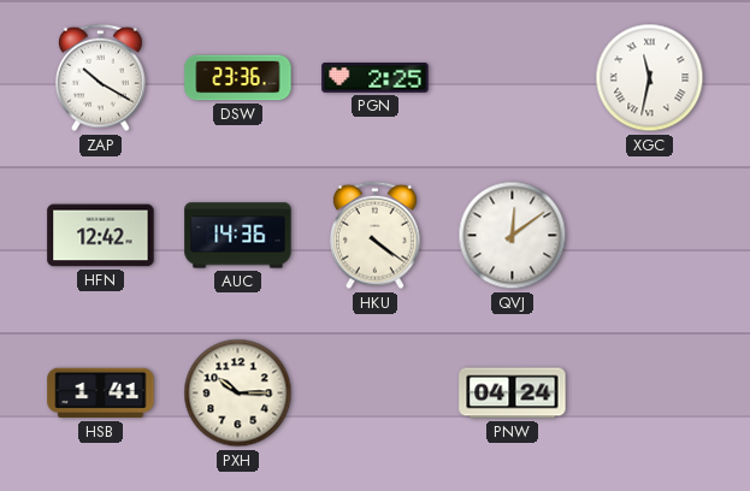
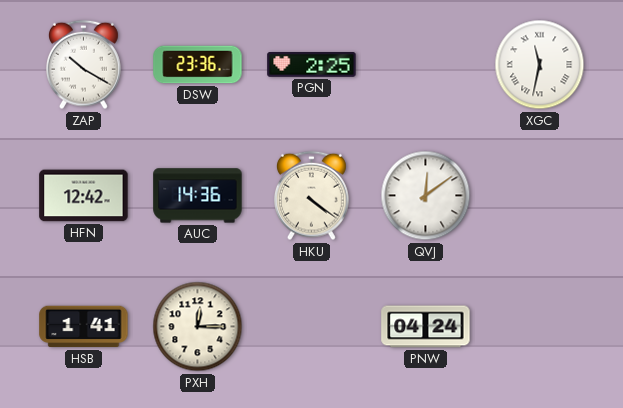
PXH: 10:15 -> 12:15
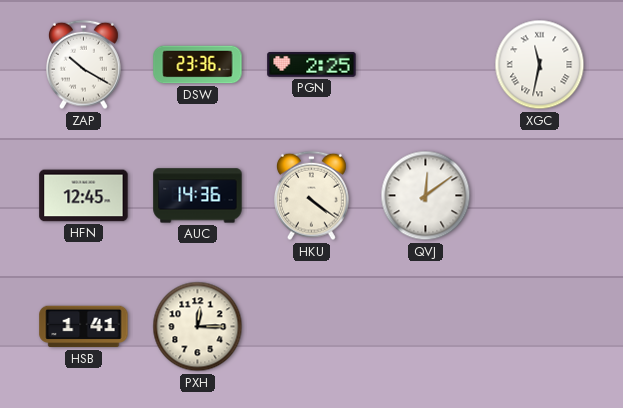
HFN: 12:42 -> 12:45
PNW: 04:24 -> none
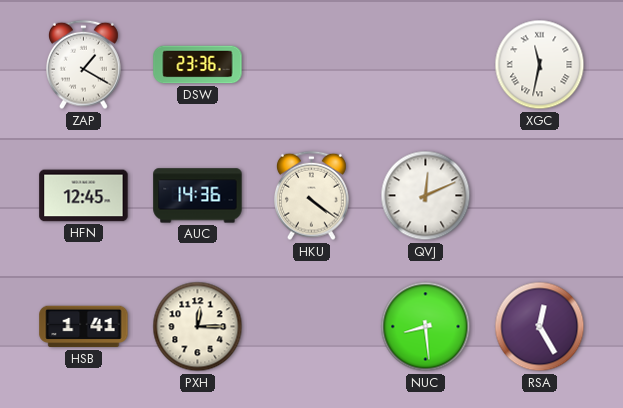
ZAP: 10:20 -> 1:20
PGN: 2:25 -> none
QVJ: 12:09 -> 12:11
NUC: none -> 8:29
RSA: none -> 12:25
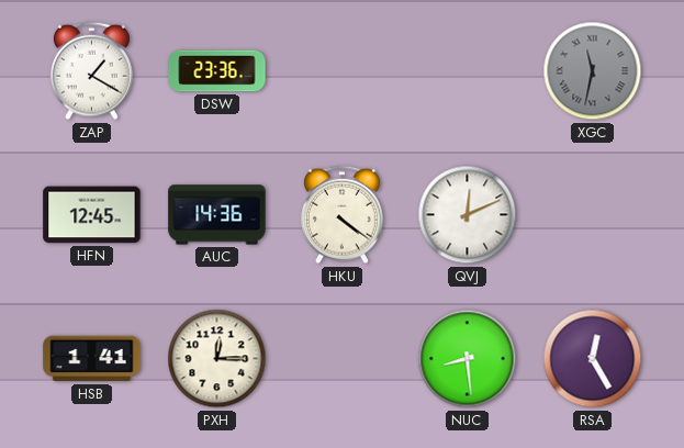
XGC dial: white -> grey
